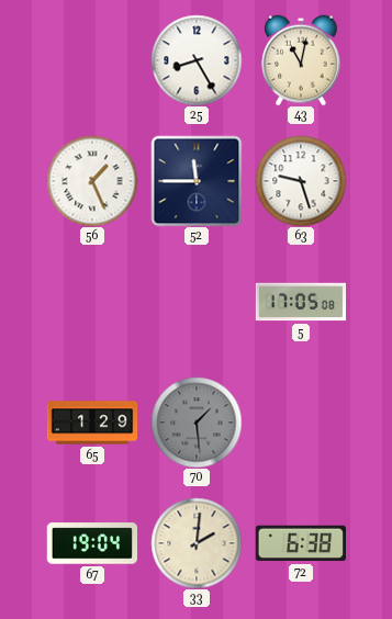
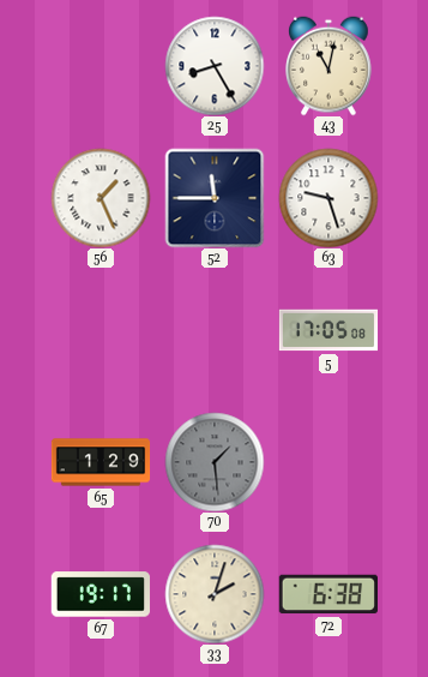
67: 19:04 -> 19:17
33: 2:01 -> 2:03
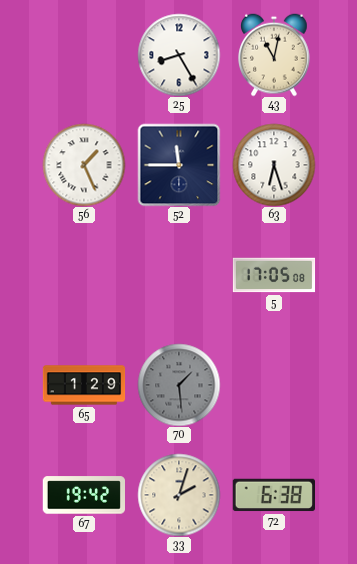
63: 9:27 -> 6:27
67: 19:17 -> 19:42
